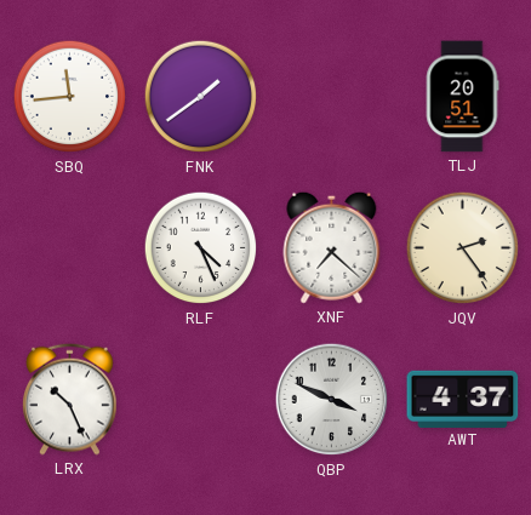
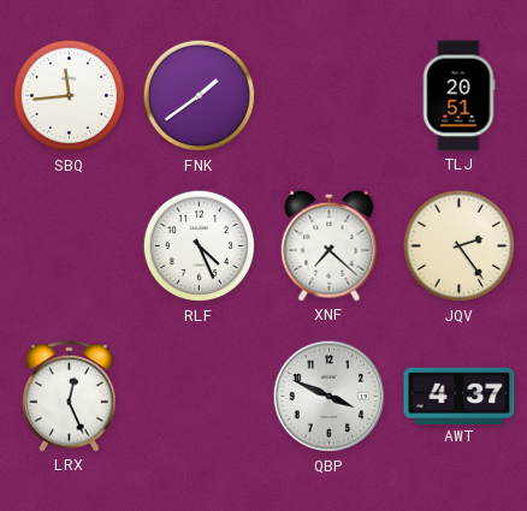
LRX: 10:26 -> 12:26
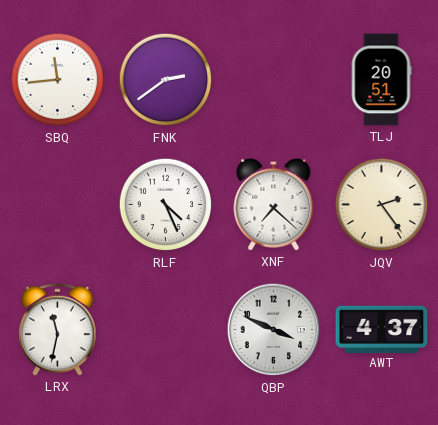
FNK: 1:39 -> 2:39
LRX: 12:26 -> 11:32
